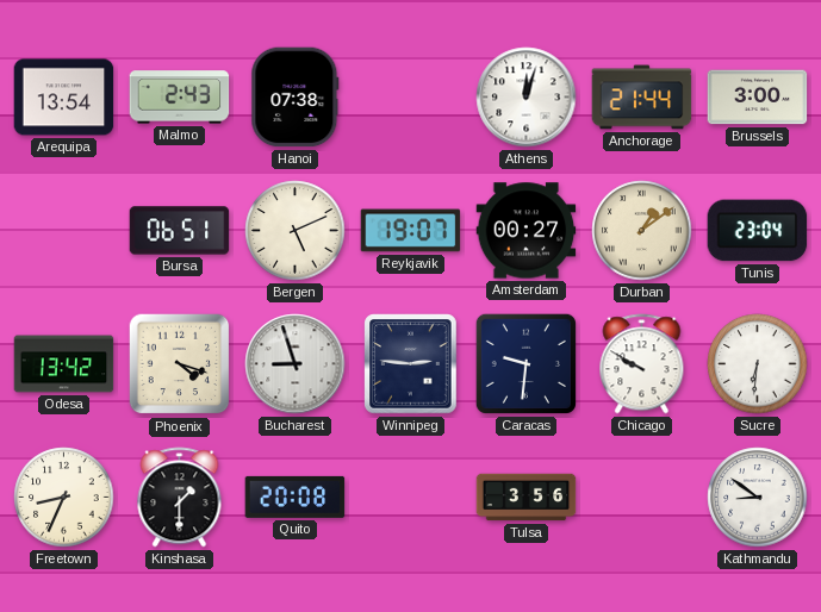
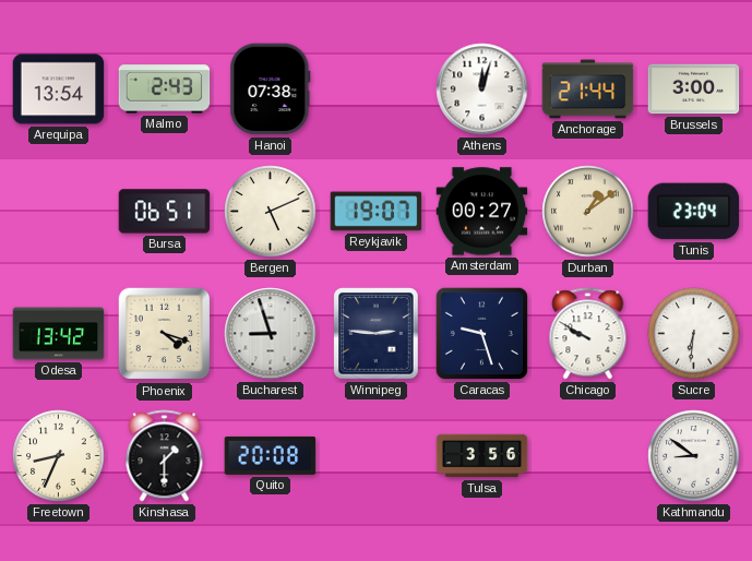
Caracas: 9:31 -> 9:27
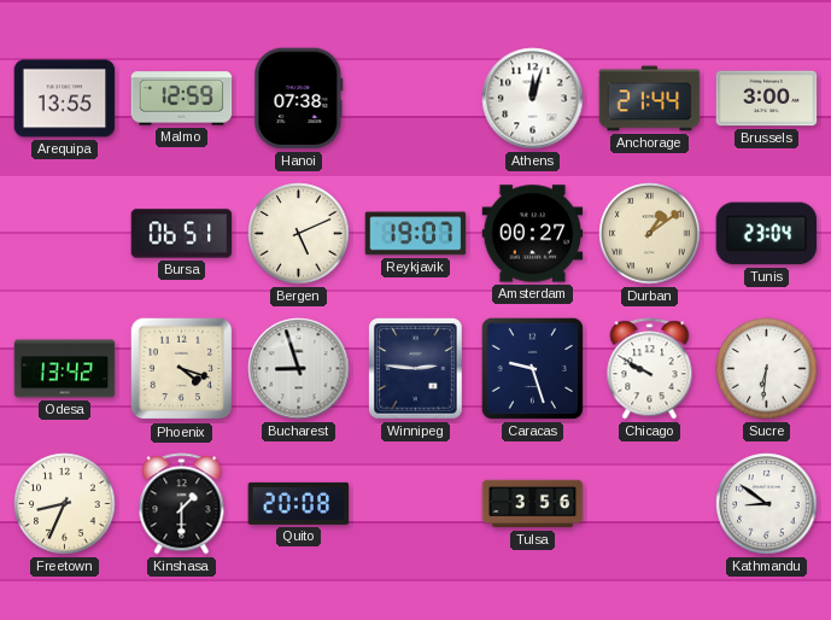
Arequipa: 13:54 -> 13:55
Malmo: 2:43 -> 12:59
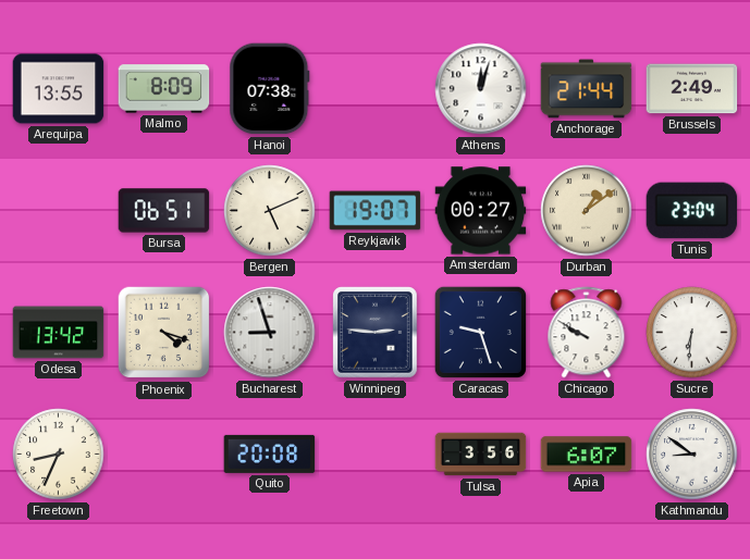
Malmo: 12:59 -> 8:09
Brussels: 3:00 -> 2:49
Kinshasa: 1:30 -> none
Apia: none -> 6:07
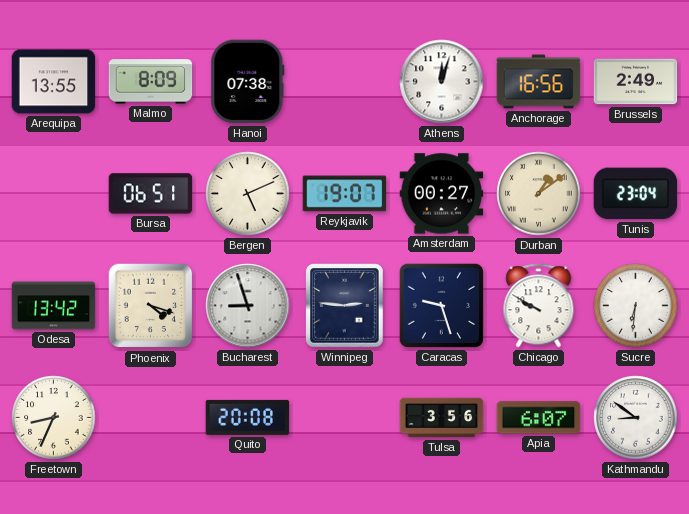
Anchorage: 21:44 -> 16:56
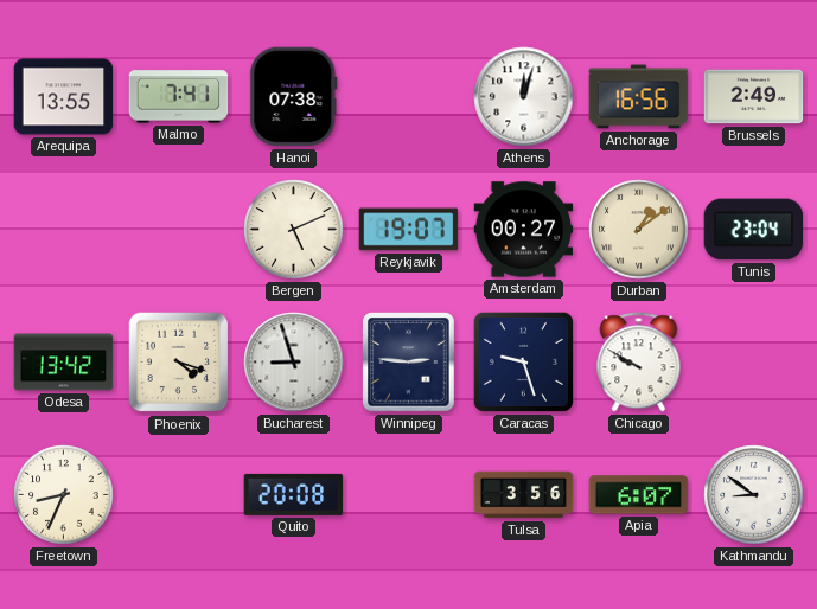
Malmo: 8:09 -> 7:41
Bursa: 06:51 -> none
Sucre: 6:31 -> none
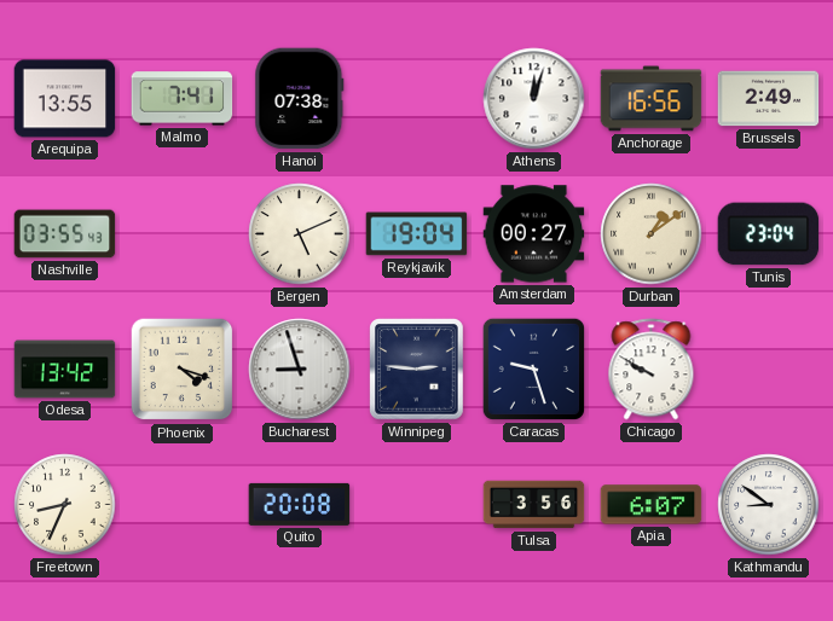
Nashville: none -> 03:55
Reykjavik: 19:07 -> 19:04
